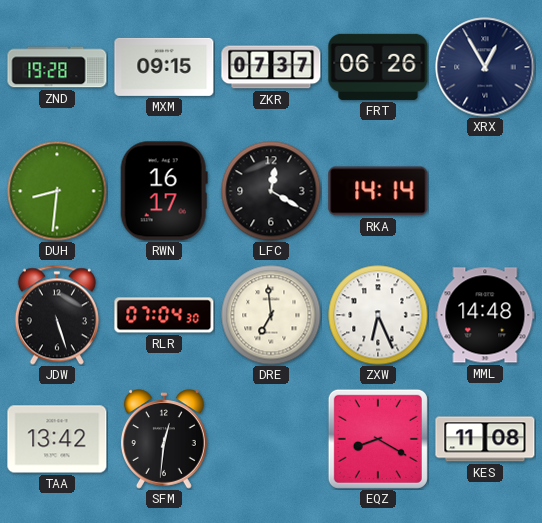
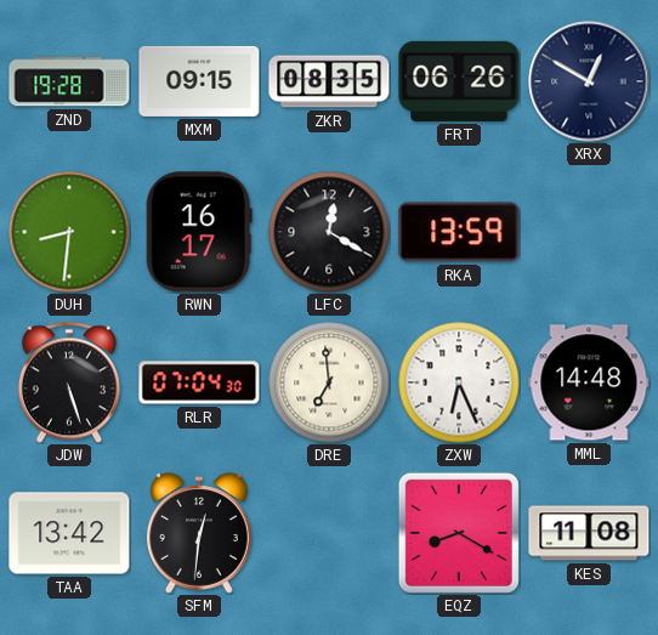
ZKR: 07:37 -> 08:35
XRX: 12:55 -> 12:50
RKA: 14:14 -> 13:59
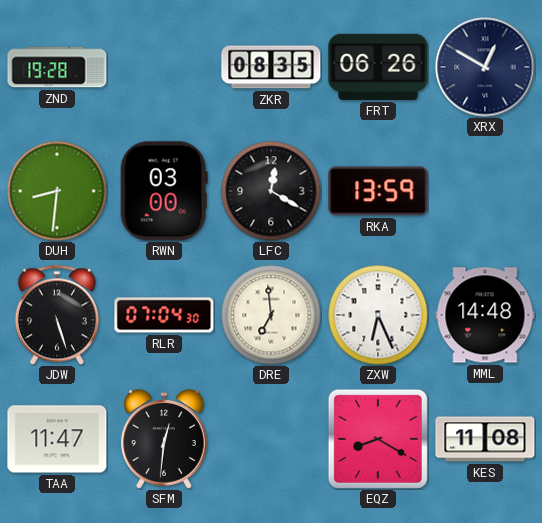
MXM: 09:15 -> none
RWN: 16:17 -> 03:00
TAA: 13:42 -> 11:47
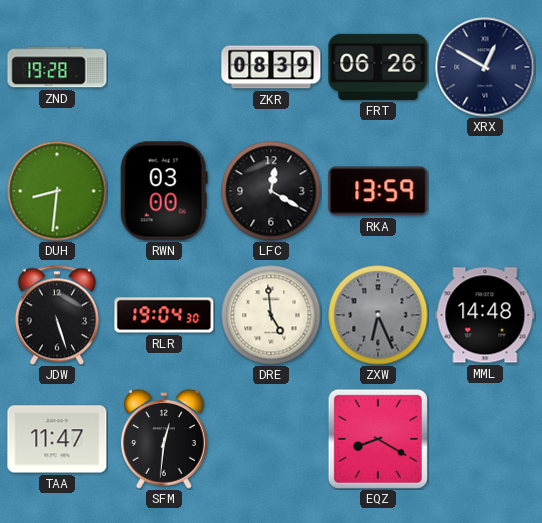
ZKR: 08:35 -> 08:39
RLR: 07:04 -> 19:04
DRE: 6:59 -> 4:59
ZXW dial: white -> grey
KES: 11:08 -> none
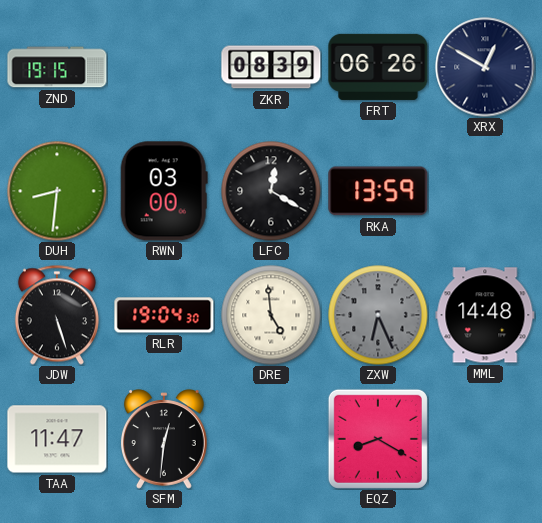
ZND: 19:28 -> 19:15
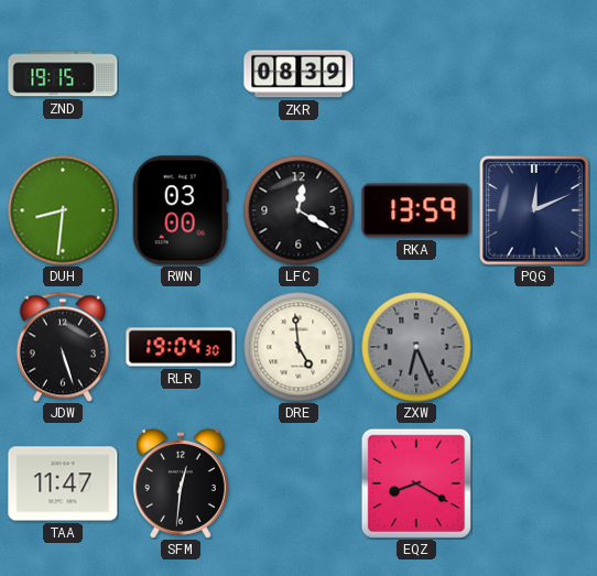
FRT: 06:26 -> none
XRX: 12:50 -> none
PQG: none -> 12:11
MML: 14:48 -> none
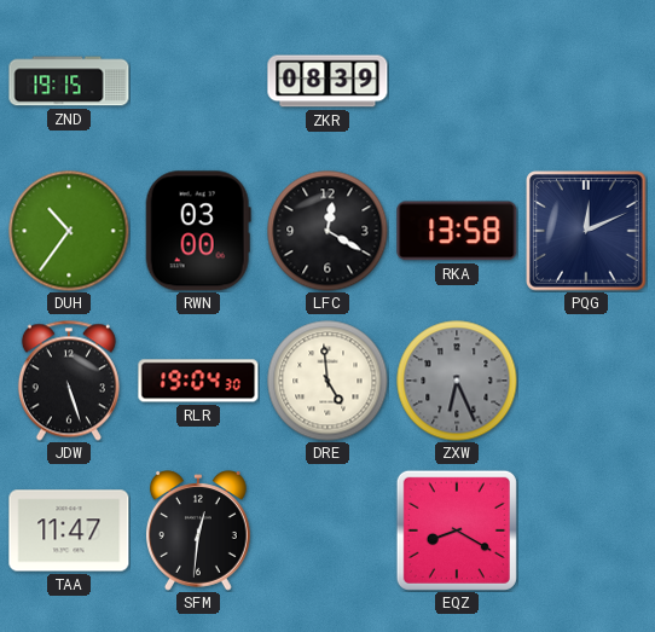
DUH: 8:31 -> 10:36
RKA: 13:59 -> 13:58
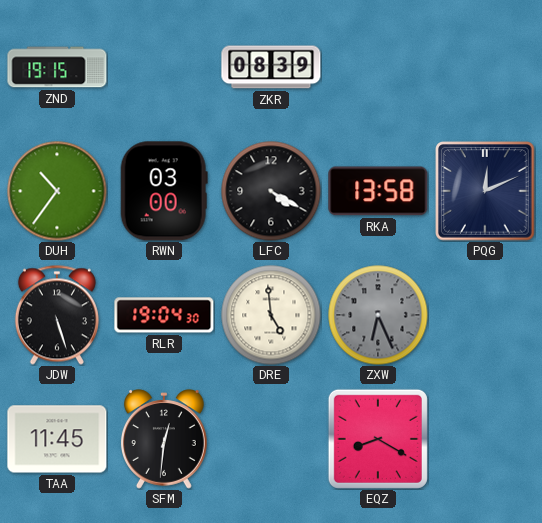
LFC: 12:20 -> 4:20
TAA: 11:47 -> 11:45
